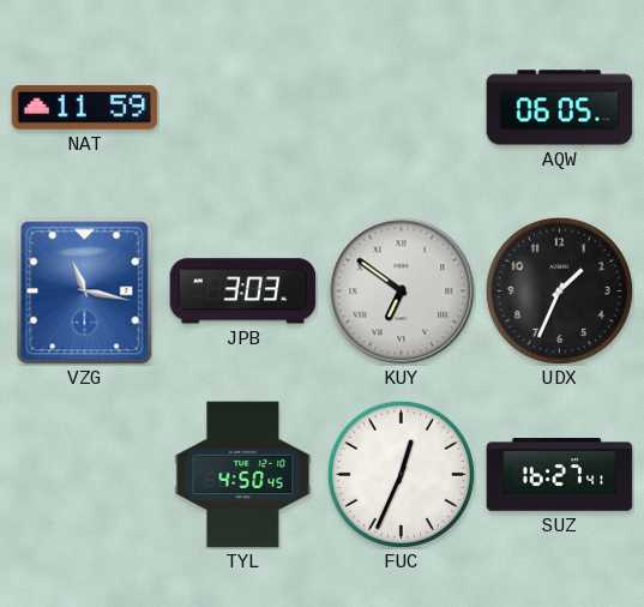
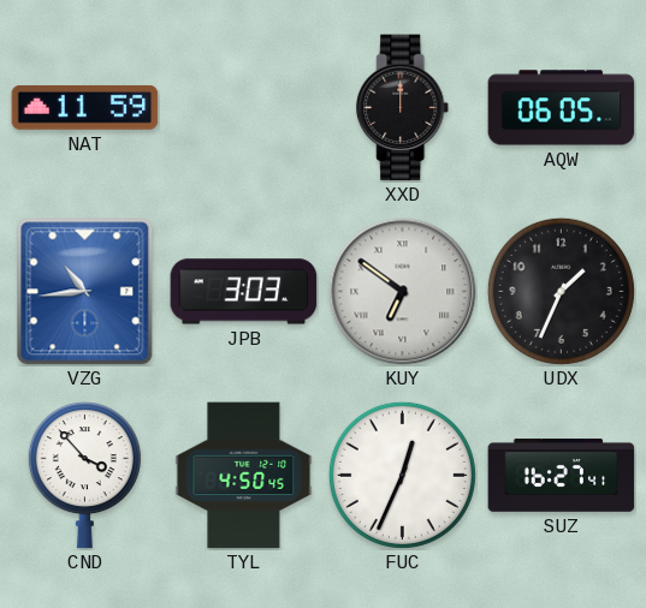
XXD: none -> 12:00
VZG: 11:17 -> 10:44
CND: none -> 3:53
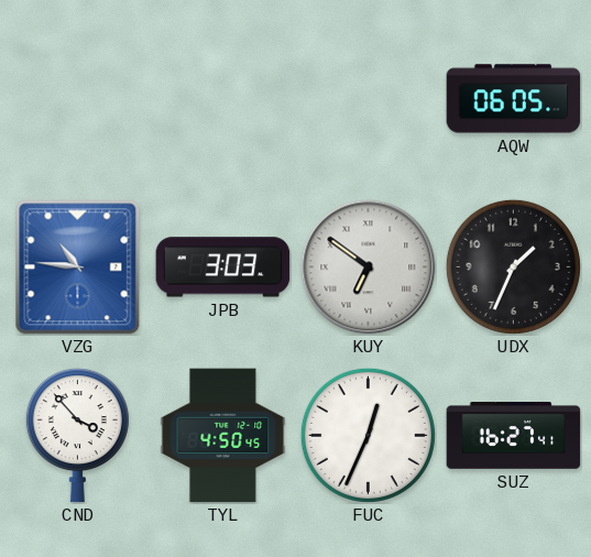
NAT: 11:59 -> none
XXD: 12:00 -> none
VZG: 10:44 -> 10:46
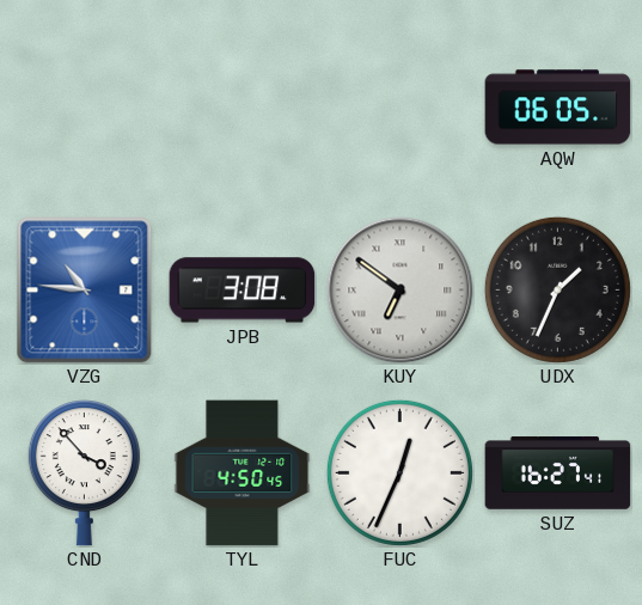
JPB: 3:03 -> 3:08
